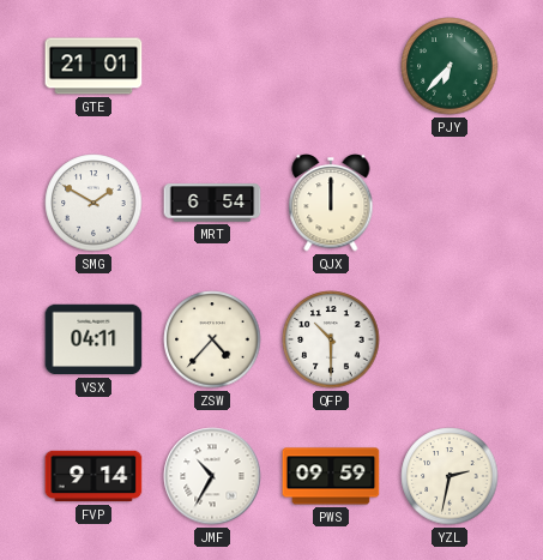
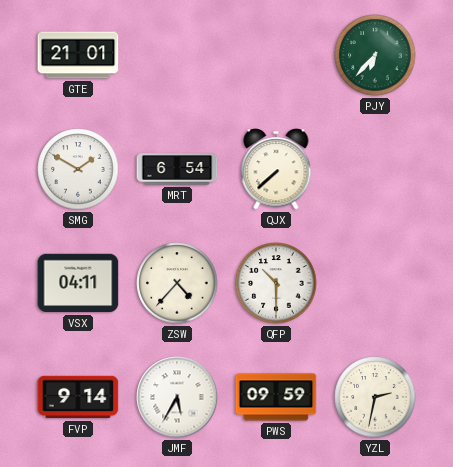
QJX: 12:00 -> 7:38
JMF: 10:35 -> 5:35
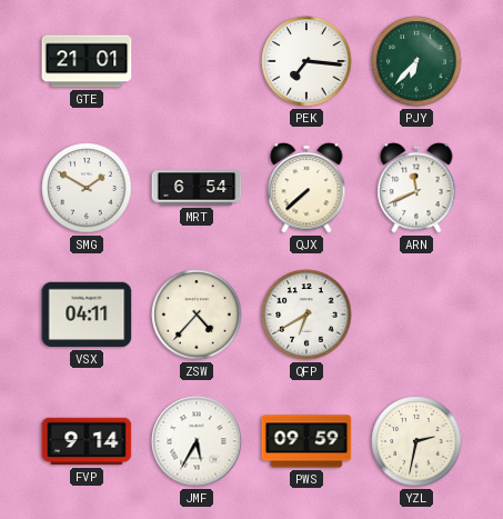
PEK: none -> 7:16
ARN: none -> 11:41
QFP: 10:30 -> 6:40
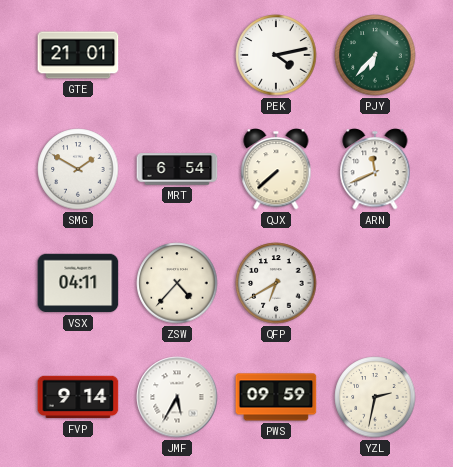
PEK: 7:16 -> 4:13
